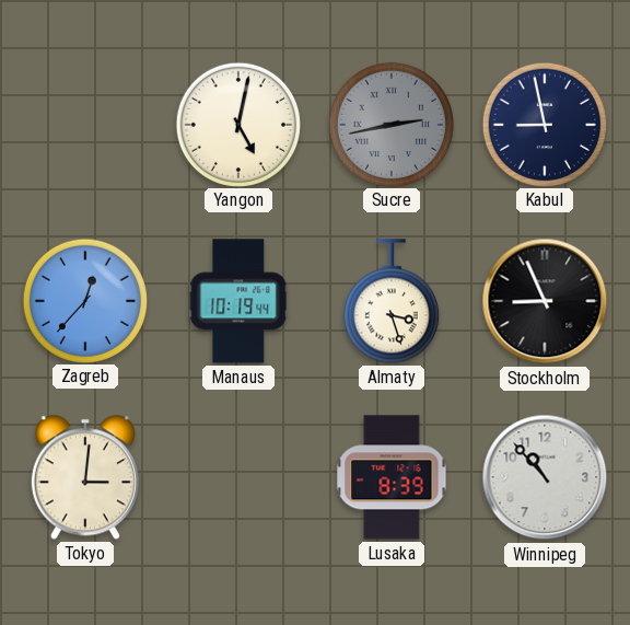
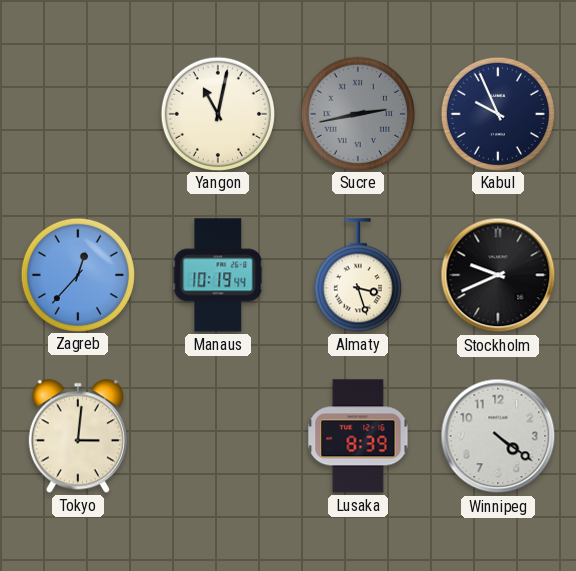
Yangon: 5:02 -> 11:02
Kabul: 8:58 -> 9:56
Stockholm: 8:56 -> 9:41
Winnipeg: 10:53 -> 4:21
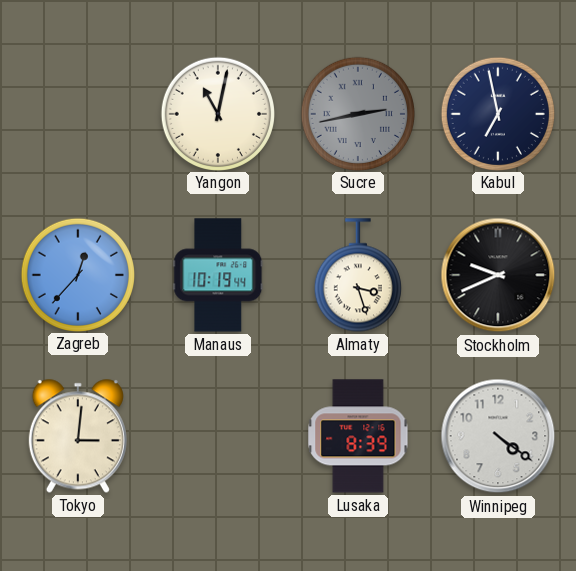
Kabul: 9:56 -> 6:58
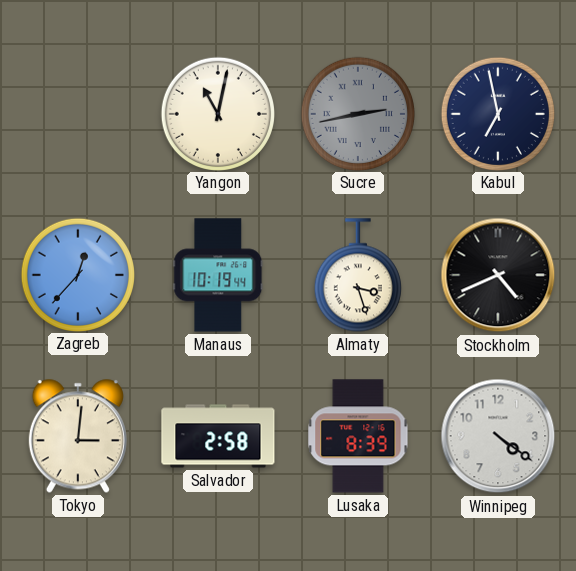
Stockholm: 9:41 -> 4:41
Salvador: none -> 2:58
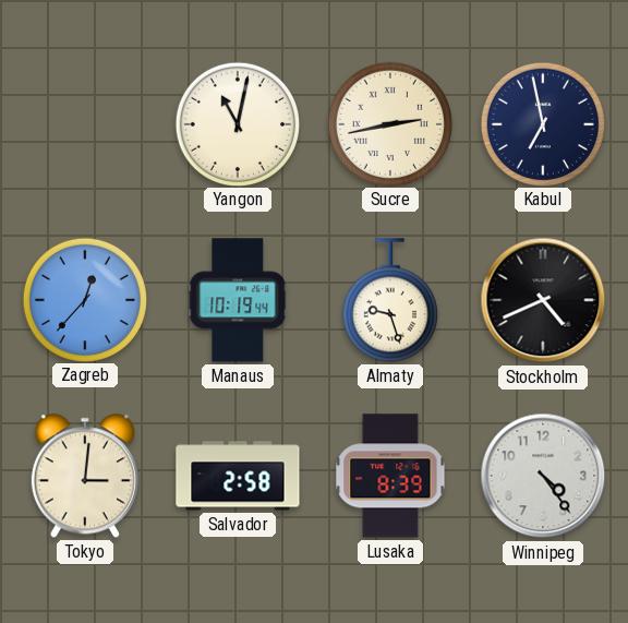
Sucre dial: grey -> cream
Almaty: 3:27 -> 9:27
Winnipeg: 4:21 -> 4:24
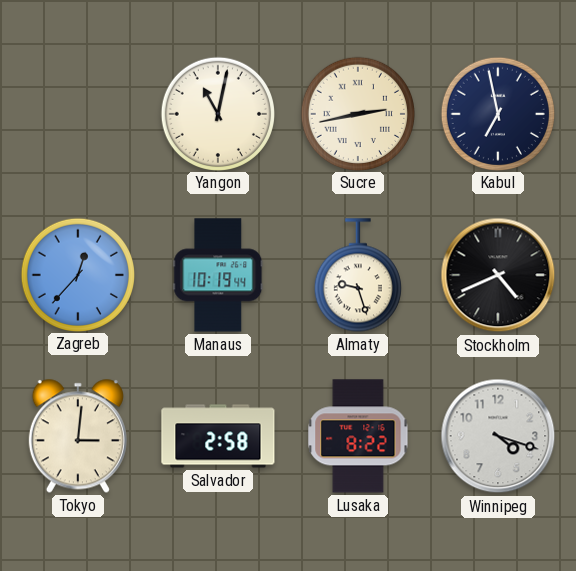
Lusaka: 8:39 -> 8:22
Winnipeg: 4:24 -> 4:18
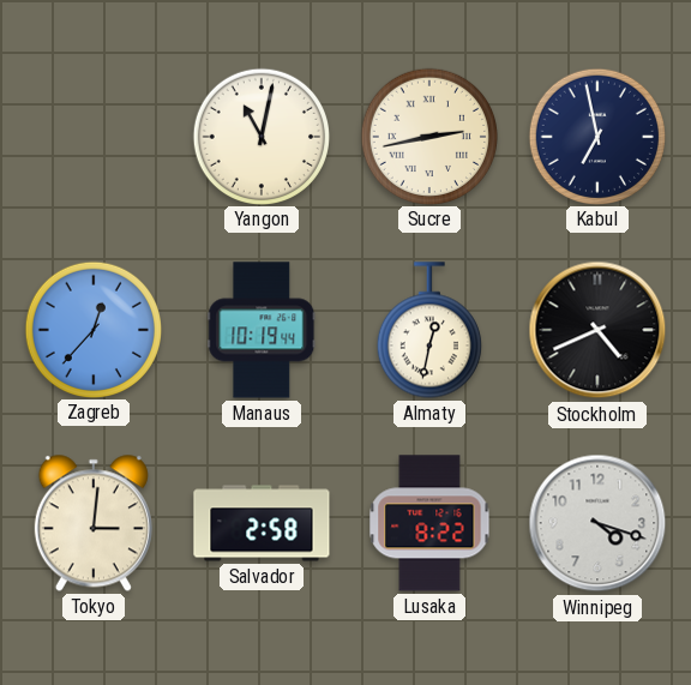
Almaty: 9:27 -> 12:32
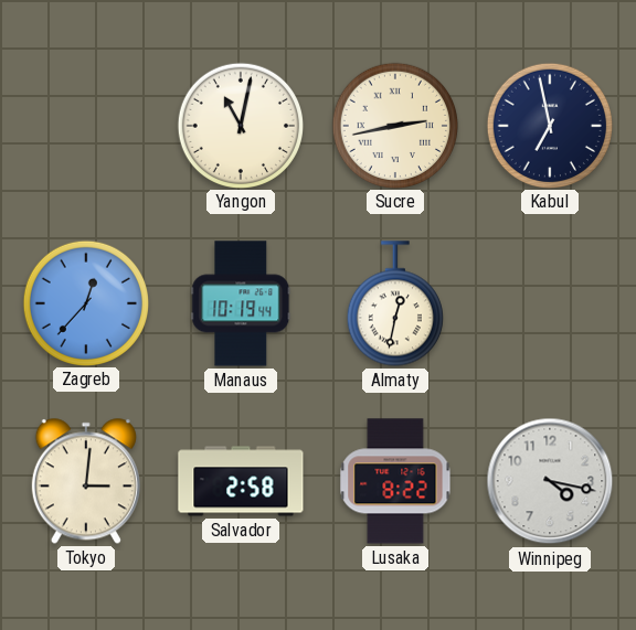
Stockholm: 4:41 -> none
Winnipeg: 4:18 -> 4:17
